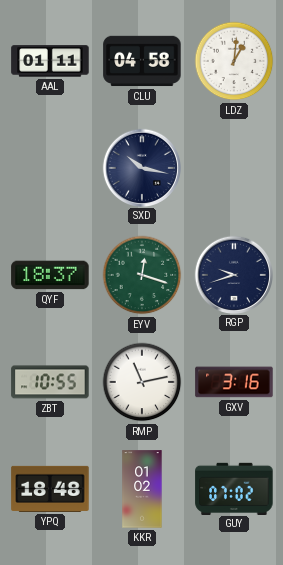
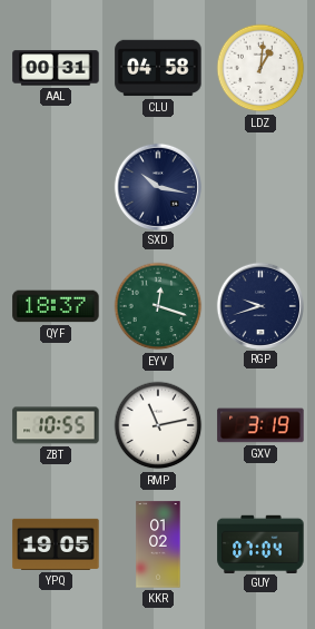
AAL: 01:11 -> 00:31
GXV: 3:16 -> 3:19
YPQ: 18:48 -> 19:05
GUY: 07:02 -> 07:04
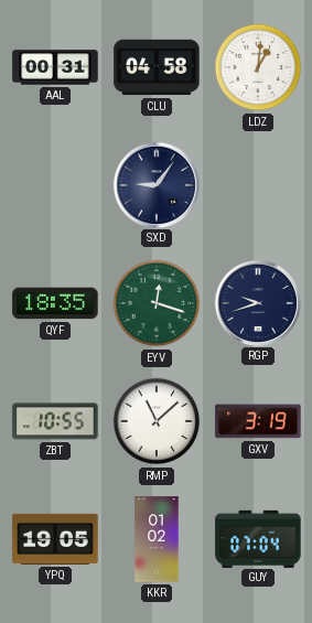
SXD: 10:17 -> 9:06
QYF: 18:37 -> 18:35
RMP: 11:13 -> 11:08
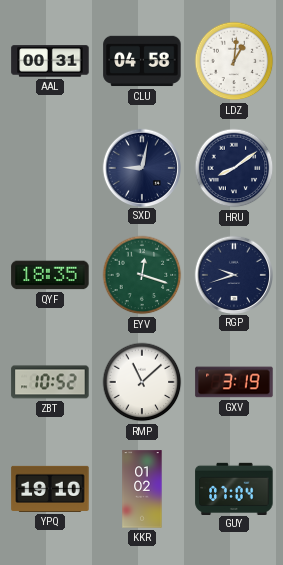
SXD: 9:06 -> 9:02
HRU: none -> 8:09
ZBT: 10:55 -> 10:52
YPQ: 19:05 -> 19:10
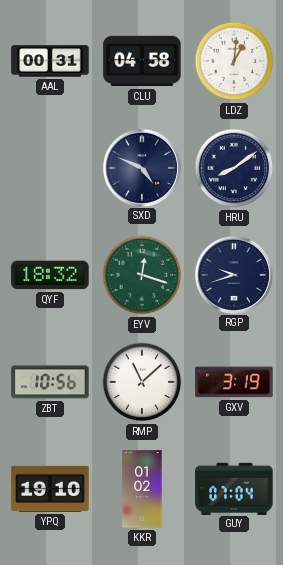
SXD: 9:02 -> 4:49
QYF: 18:35 -> 18:32
ZBT: 10:52 -> 10:56
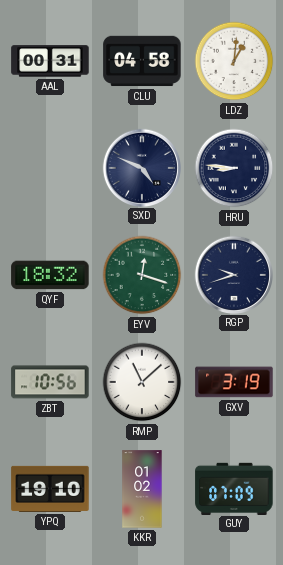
HRU: 8:09 -> 8:46
GUY: 07:04 -> 07:09
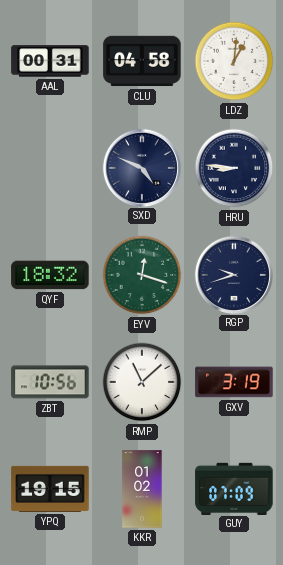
YPQ: 19:10 -> 19:15
